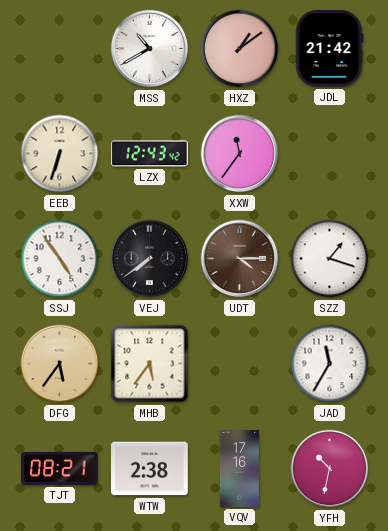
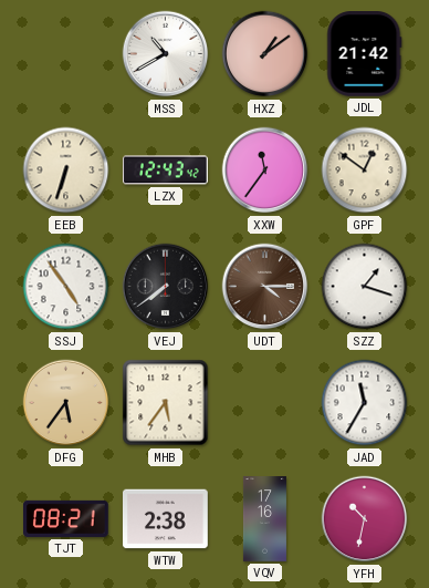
GPF: none -> 12:51
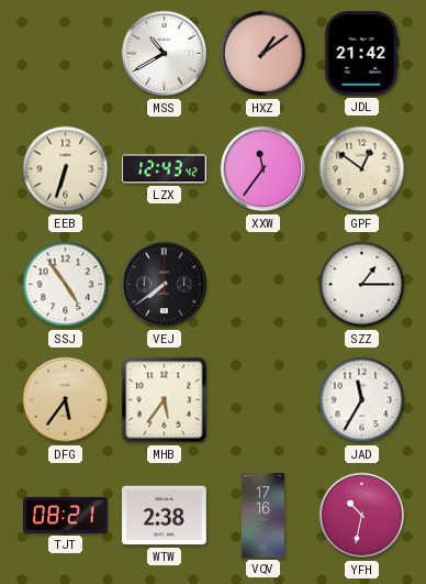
UDT: 4:15 -> none
SZZ: 1:18 -> 1:15
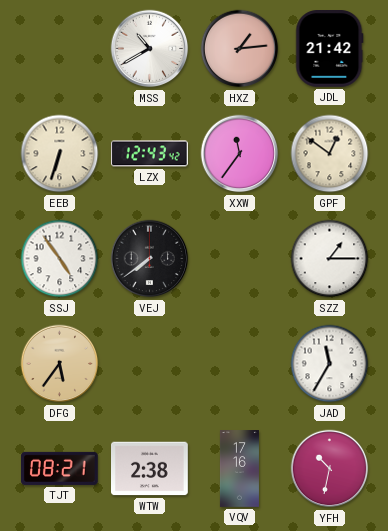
HXZ: 1:09 -> 1:14
MHB: 5:36 -> none
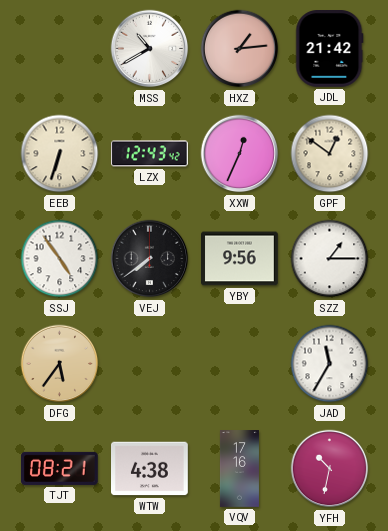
XXW: 11:36 -> 12:34
YBY: none -> 9:56
WTW: 2:38 -> 4:38
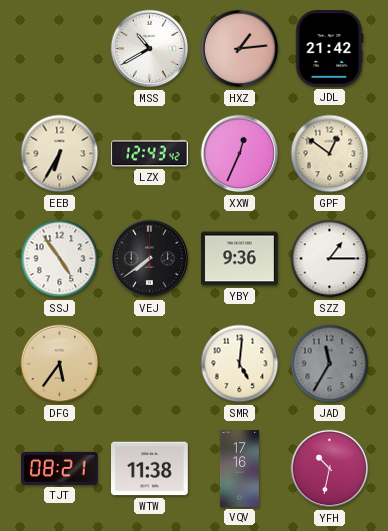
EEB: 6:33 -> 6:35
YBY: 9:56 -> 9:36
SMR: none -> 5:01
JAD dial: white -> grey
WTW: 4:38 -> 11:38
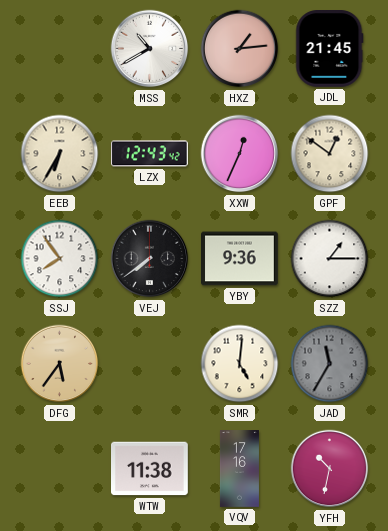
JDL: 21:42 -> 21:45
SSJ: 4:54 -> 7:54
TJT: 08:21 -> none
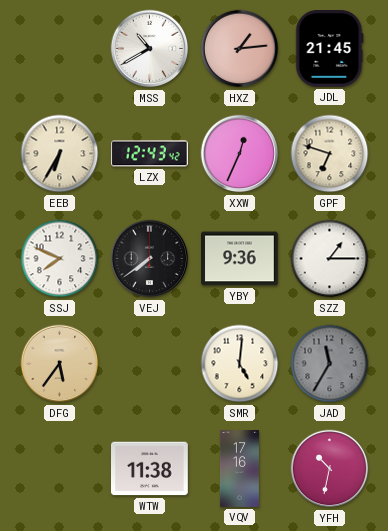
GPF: 12:51 -> 6:48
SSJ: 7:54 -> 7:49
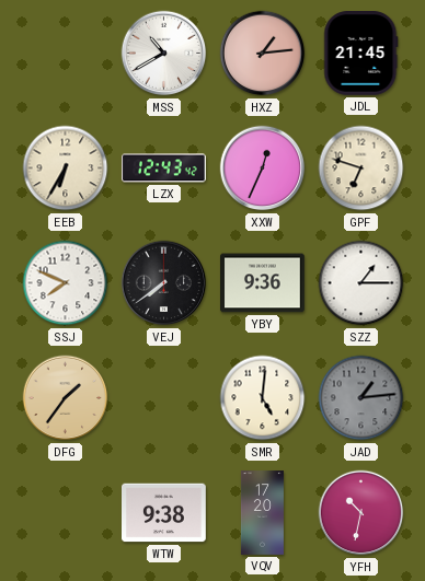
DFG: 5:36 -> 1:36
JAD: 11:35 -> 1:14
WTW: 11:38 -> 9:38
VQV: 17:16 -> 17:20
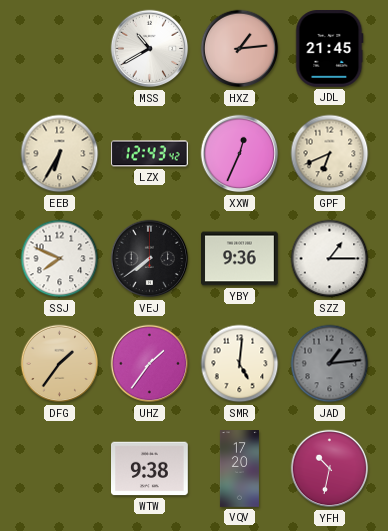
GPF: 6:48 -> 6:41
UHZ: none -> 1:36
